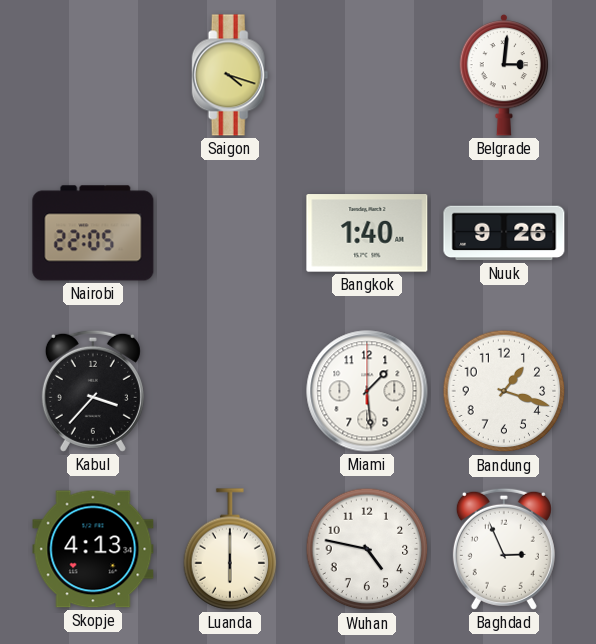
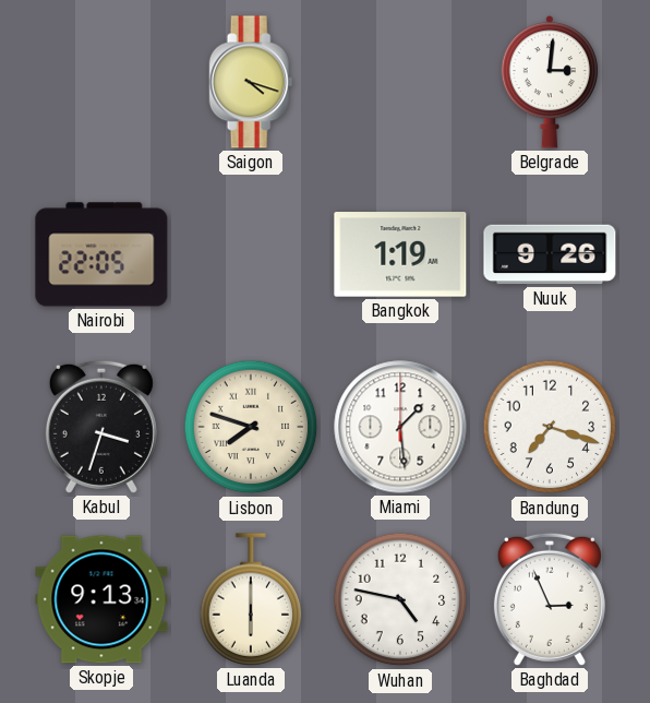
Bangkok: 1:40 -> 1:19
Kabul: 3:37 -> 3:33
Lisbon: none -> 7:48
Bandung: 1:18 -> 7:18
Skopje: 4:13 -> 9:13
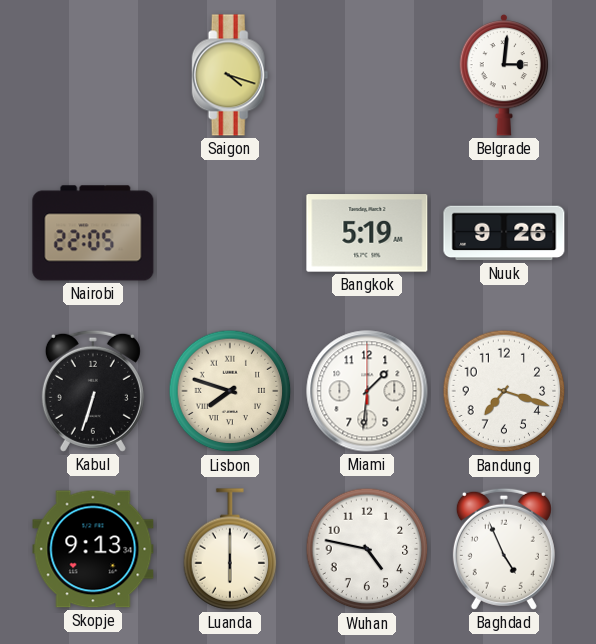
Bangkok: 1:19 -> 5:19
Kabul: 3:33 -> 6:33
Miami: 1:29 -> 1:31
Baghdad: 2:56 -> 4:56
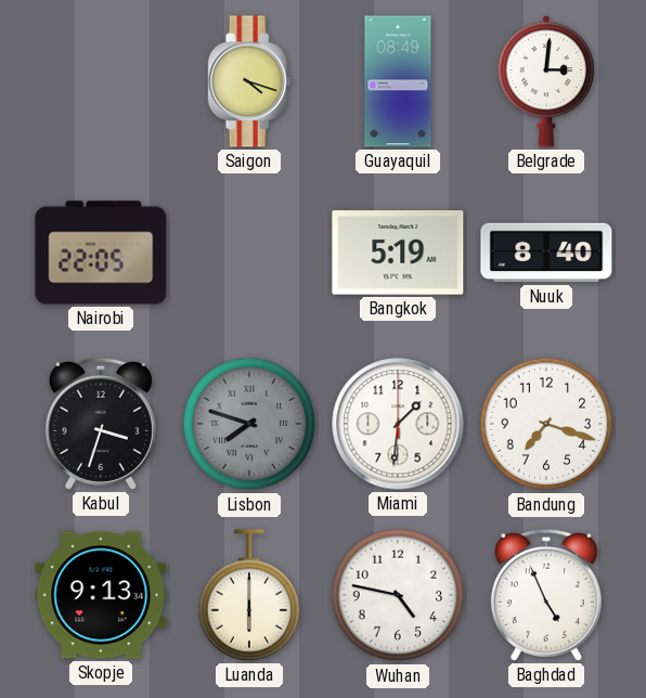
Guayaquil: none -> 08:49
Nuuk: 9:26 -> 8:40
Kabul: 6:33 -> 3:33
Lisbon dial: cream -> grey
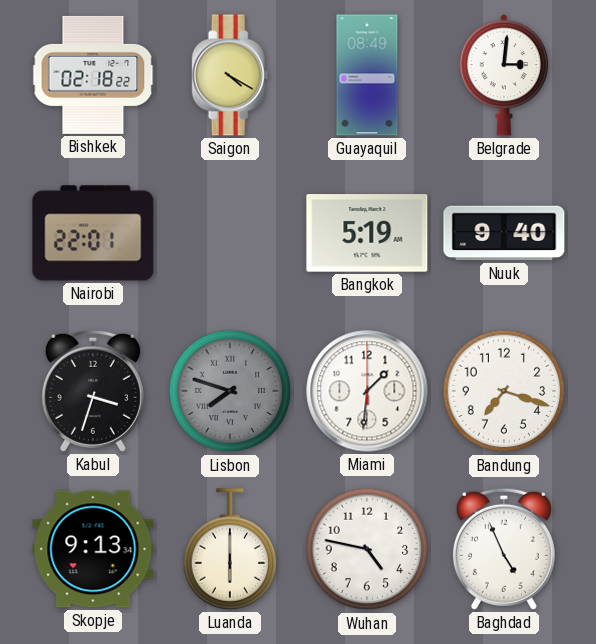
Bishkek: none -> 02:18
Saigon: 4:18 -> 4:20
Nairobi: 22:05 -> 22:01
Nuuk: 8:40 -> 9:40
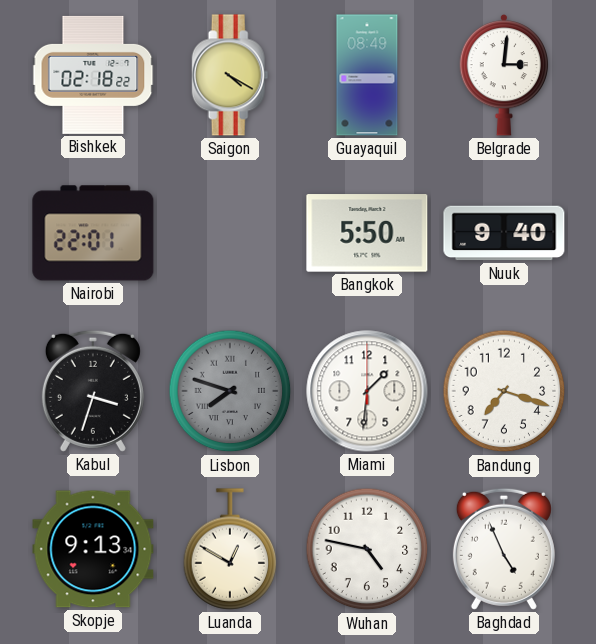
Bangkok: 5:19 -> 5:50
Luanda: 6:00 -> 12:50
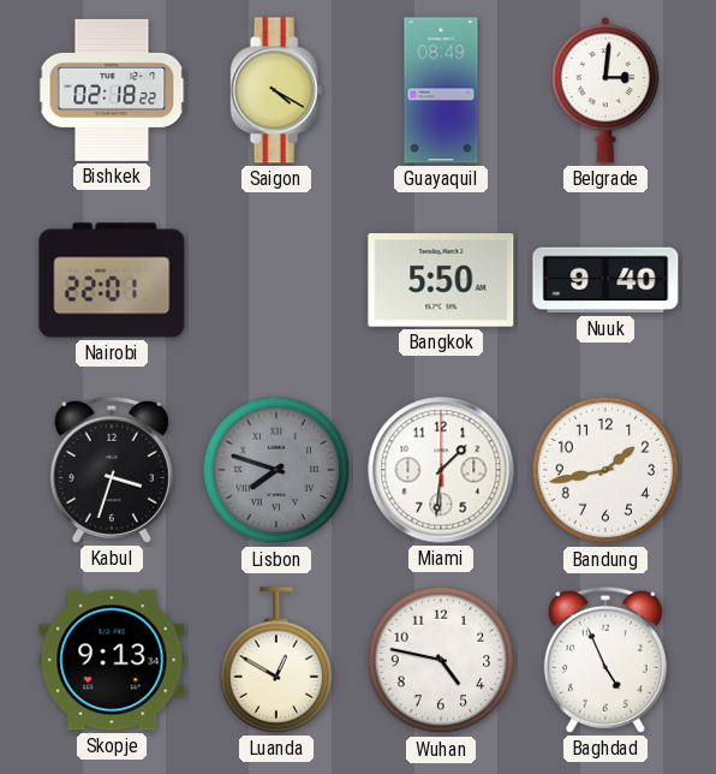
Bandung: 7:18 -> 1:43
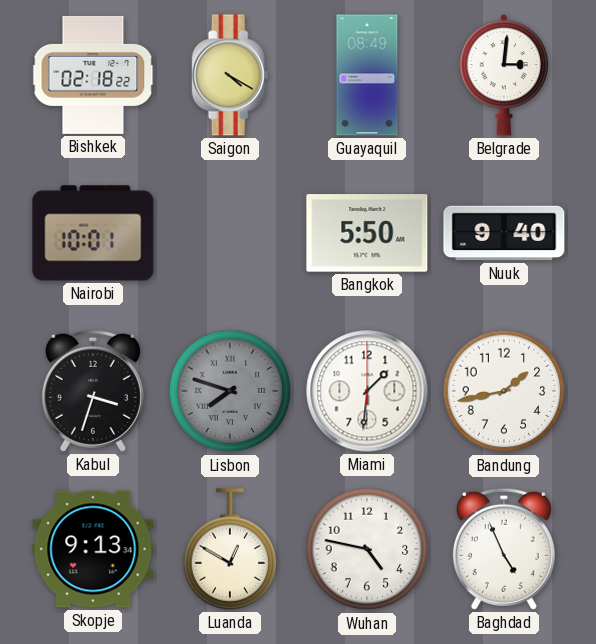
Nairobi: 22:01 -> 10:01
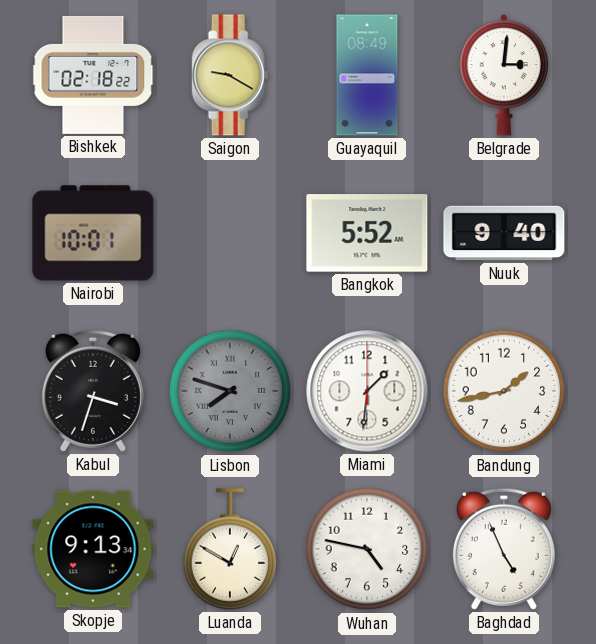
Saigon: 4:20 -> 9:20
Bangkok: 5:50 -> 5:52
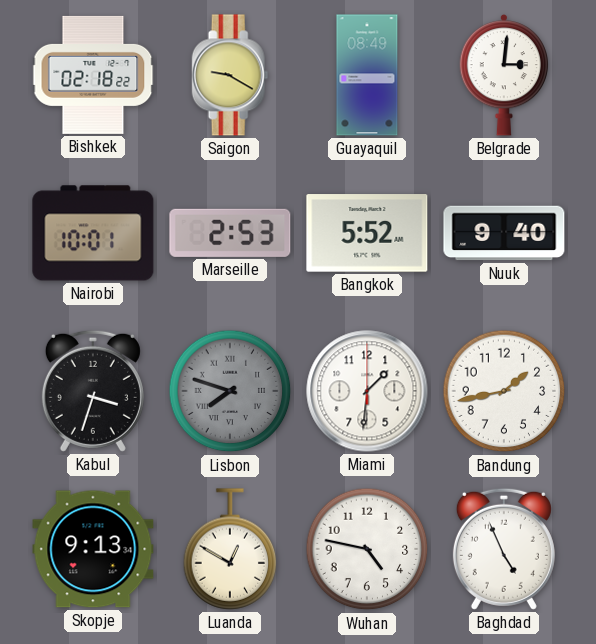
Marseille: none -> 2:53
